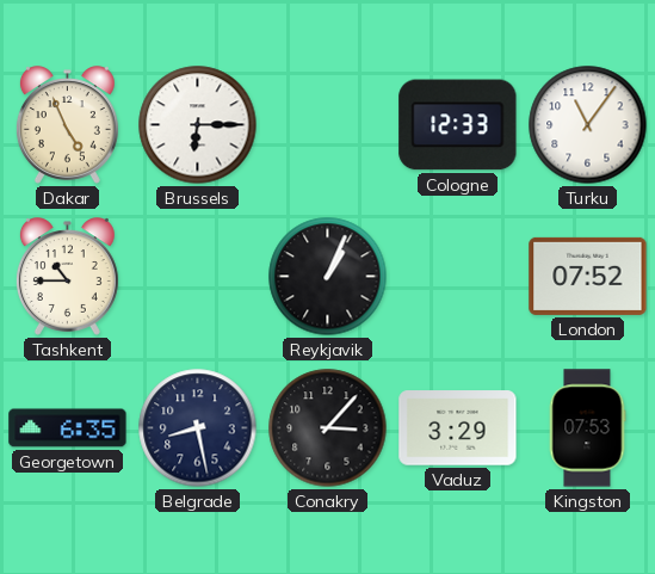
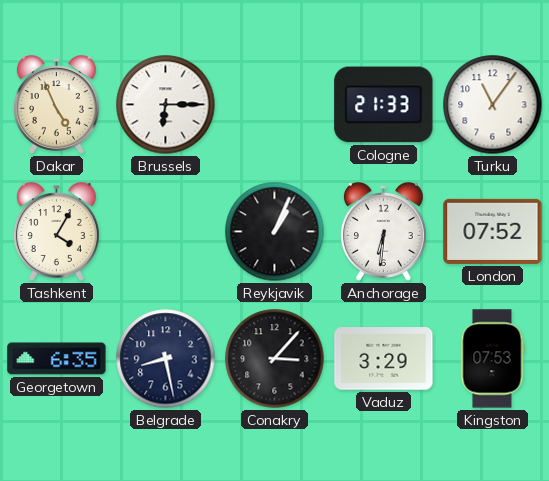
Cologne: 12:33 -> 21:33
Tashkent: 10:45 -> 4:05
Anchorage: none -> 6:31
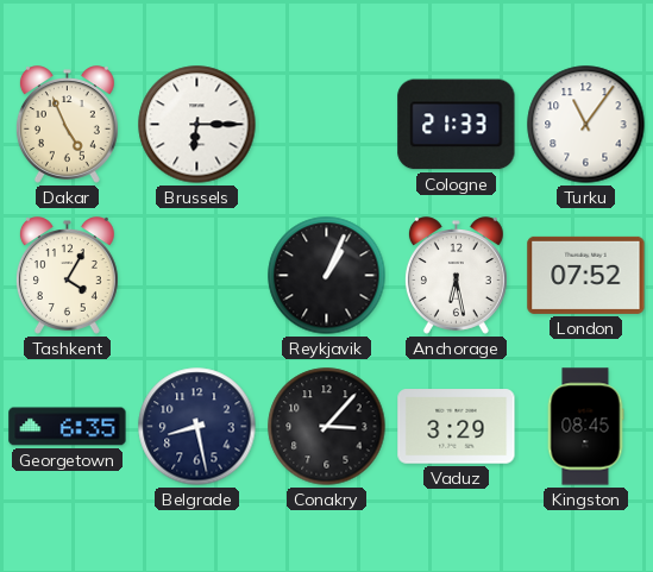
Anchorage: 6:31 -> 6:28
Kingston: 07:53 -> 08:45
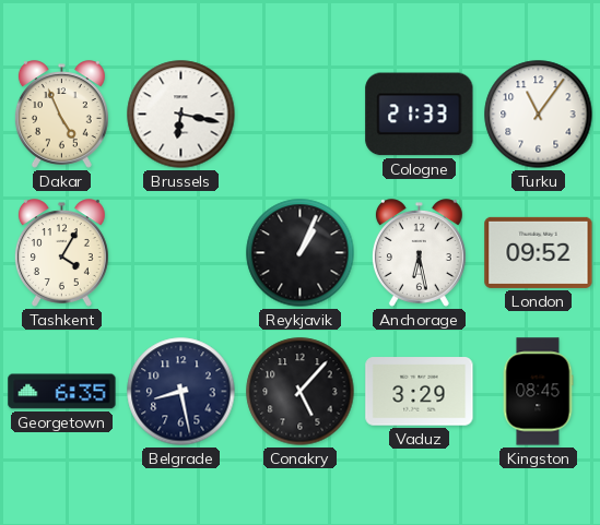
Brussels: 6:15 -> 6:17
London: 07:52 -> 09:52
Conakry: 3:07 -> 5:07
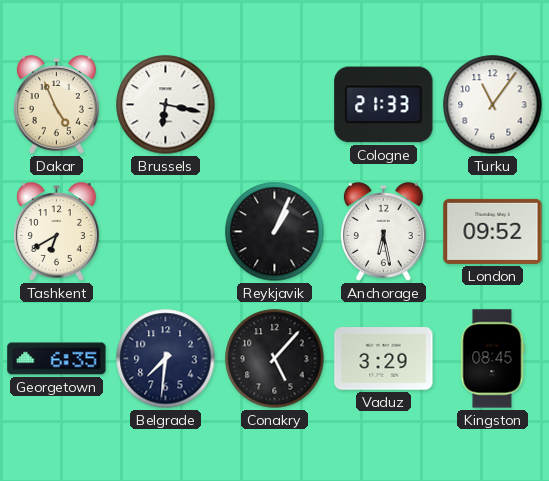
Tashkent: 4:05 -> 6:40
Belgrade: 8:28 -> 7:31
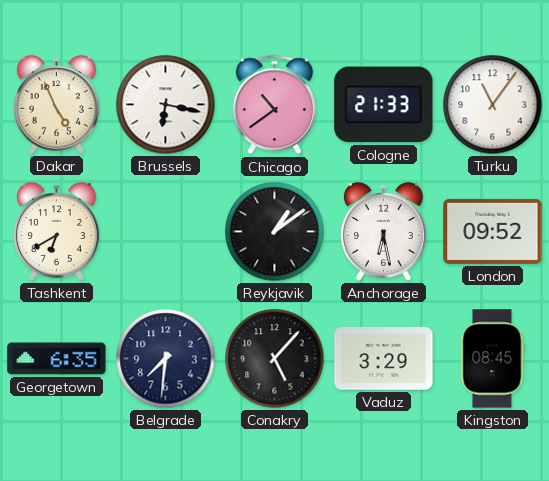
Chicago: none -> 10:39
Reykjavik: 1:04 -> 1:09
